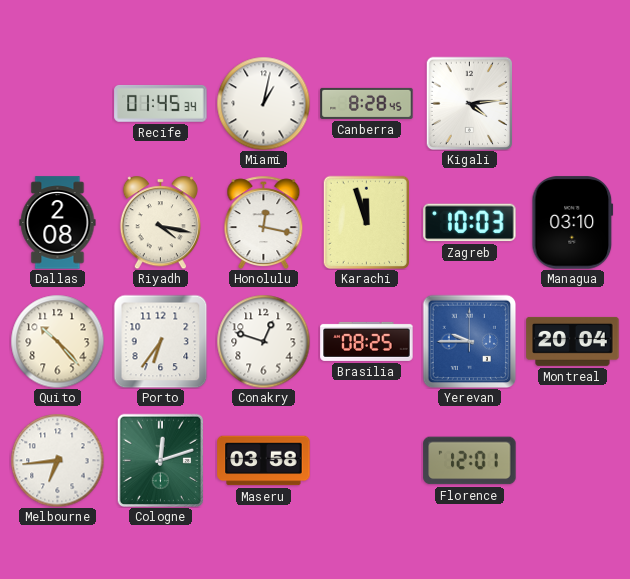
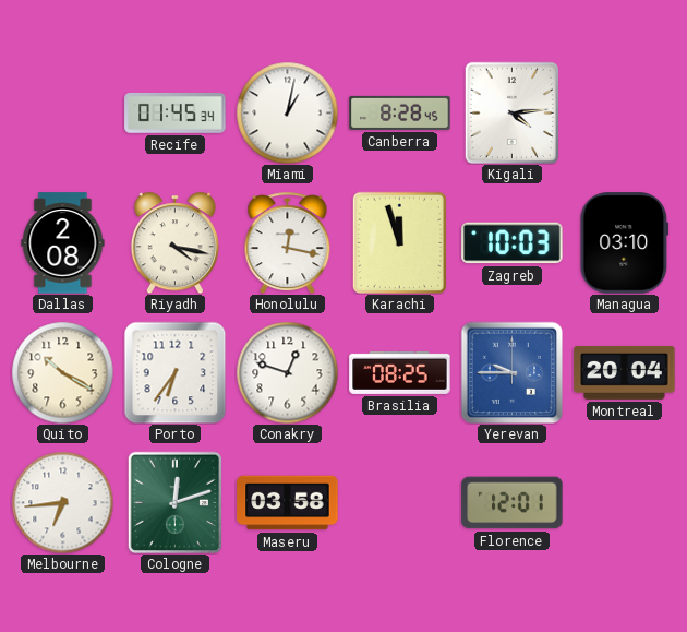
Quito: 10:23 -> 10:20
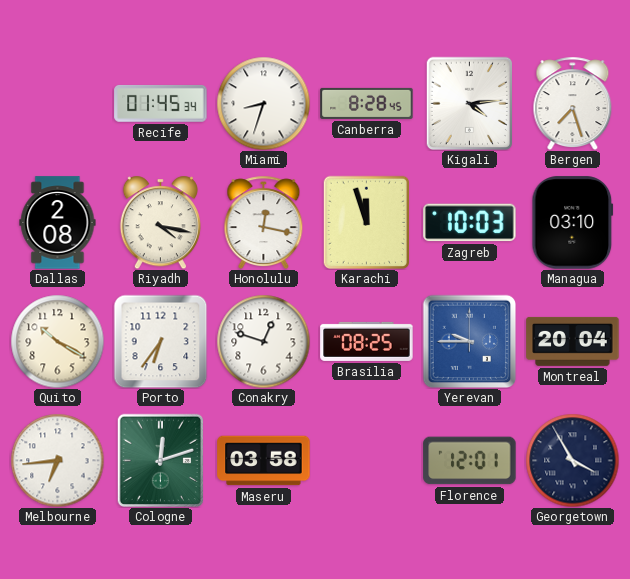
Miami: 1:02 -> 8:33
Bergen: none -> 7:27
Georgetown: none -> 3:55
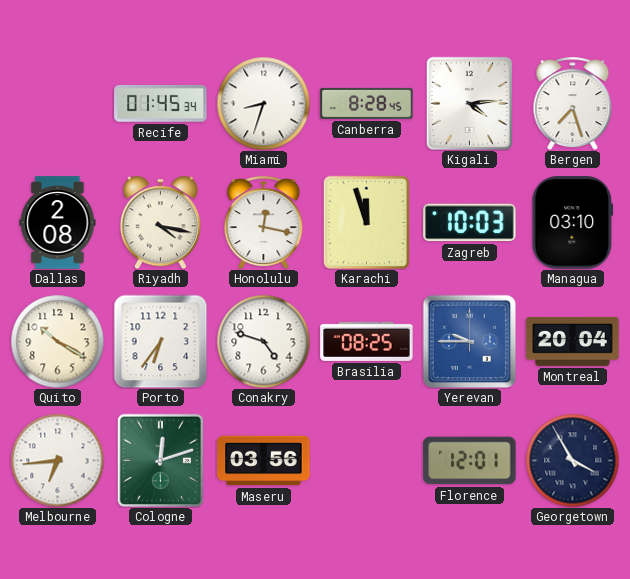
Conakry: 12:48 -> 4:48
Maseru: 03:58 -> 03:56
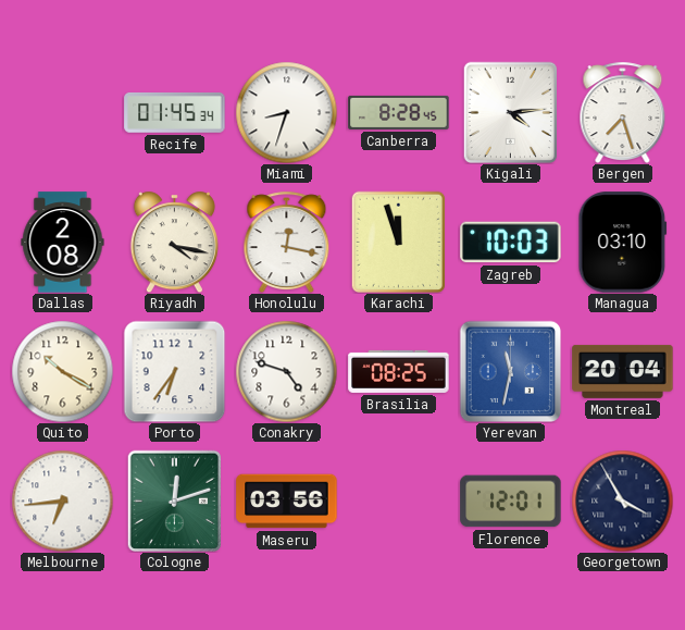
Yerevan: 9:45 -> 11:32
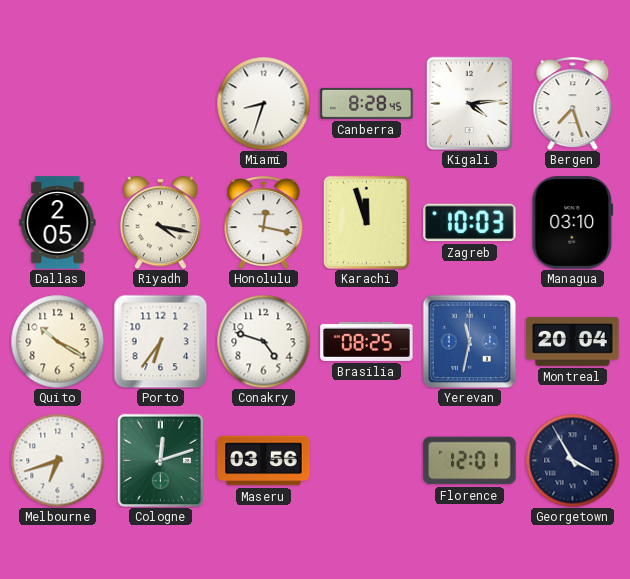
Recife: 01:45 -> none
Dallas: 2:08 -> 2:05
Melbourne: 6:44 -> 6:42
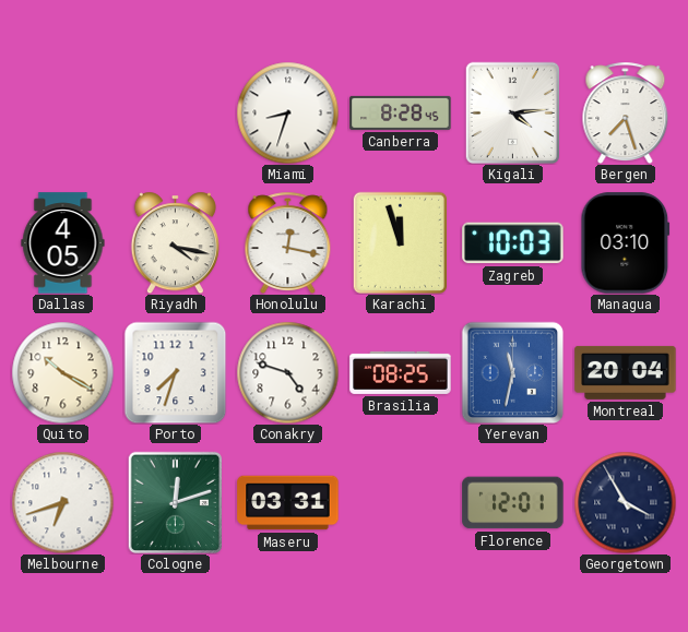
Dallas: 2:05 -> 4:05
Porto: 6:36 -> 7:33
Maseru: 03:56 -> 03:31
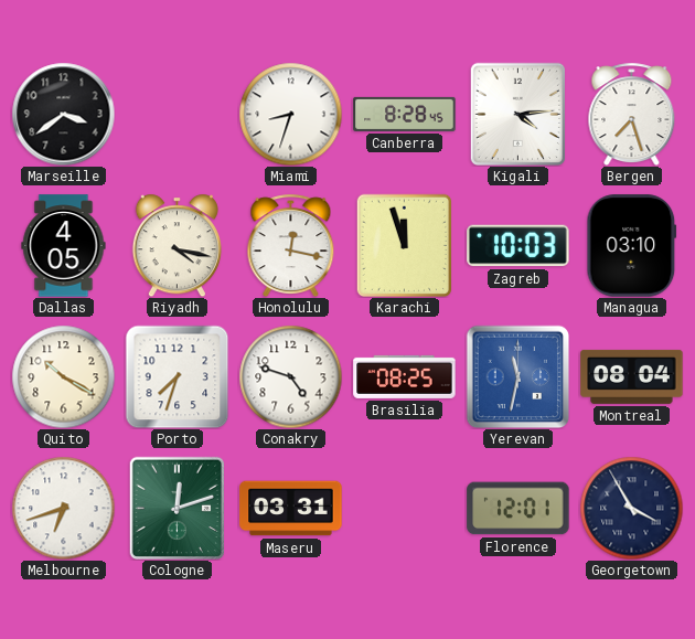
Marseille: none -> 3:39
Montreal: 20:04 -> 08:04
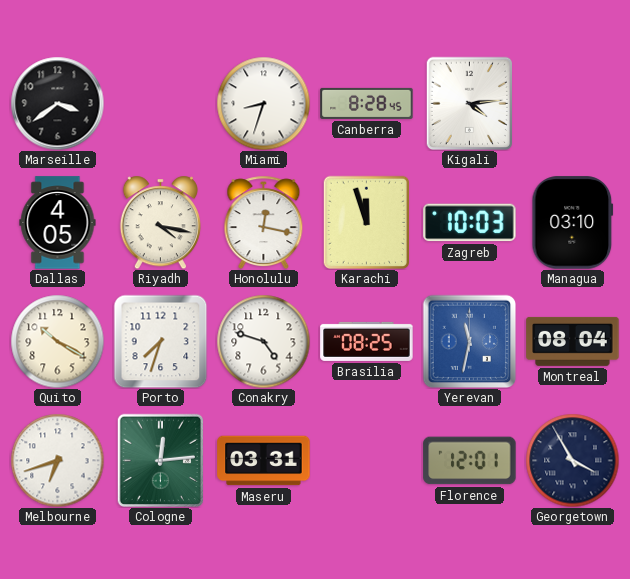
Bergen: 7:27 -> none
Cologne: 12:12 -> 12:14
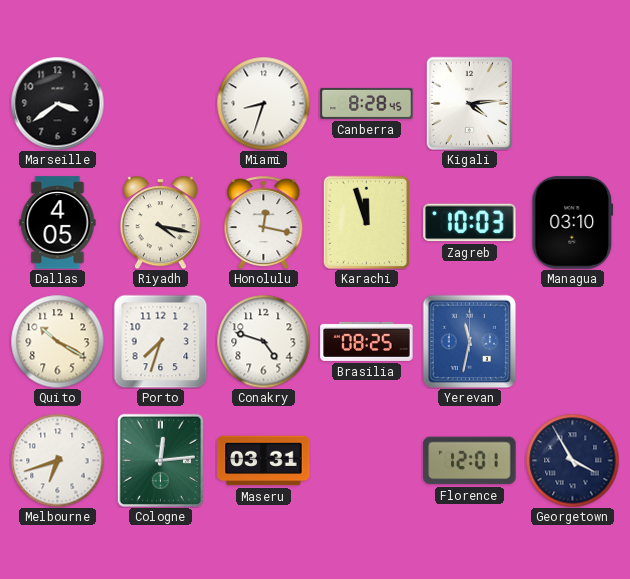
Montreal: 08:04 -> none
